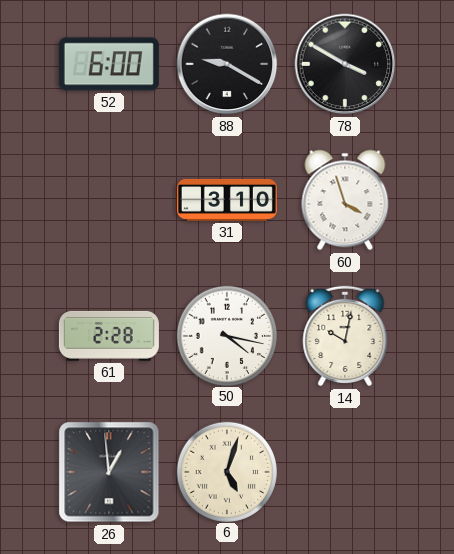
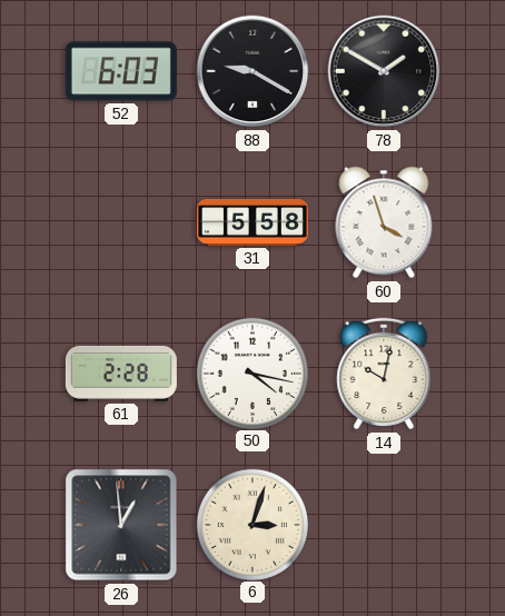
52: 6:00 -> 6:03
78: 3:50 -> 1:50
31: 3:10 -> 5:58
6: 5:03 -> 3:03
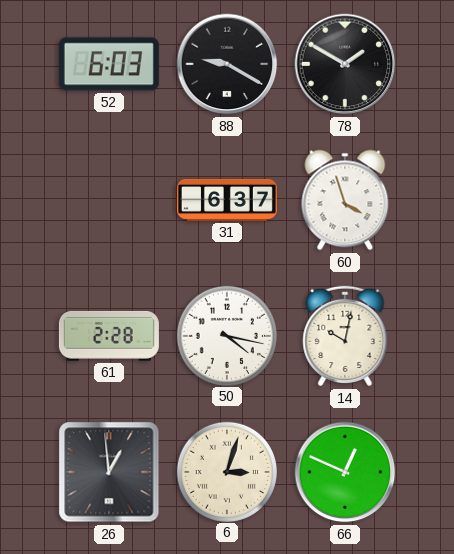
31: 5:58 -> 6:37
66: none -> 12:49
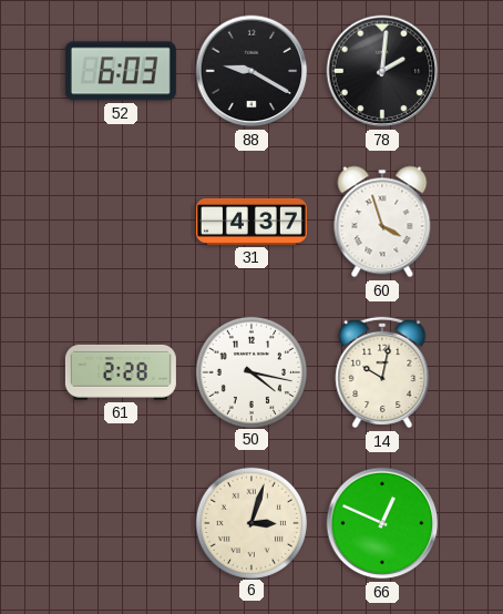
78: 1:50 -> 2:01
31: 6:37 -> 4:37
26: 12:59 -> none
